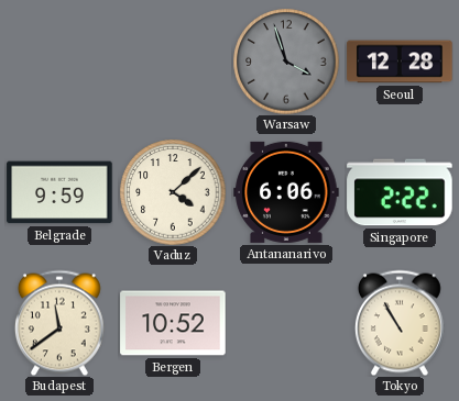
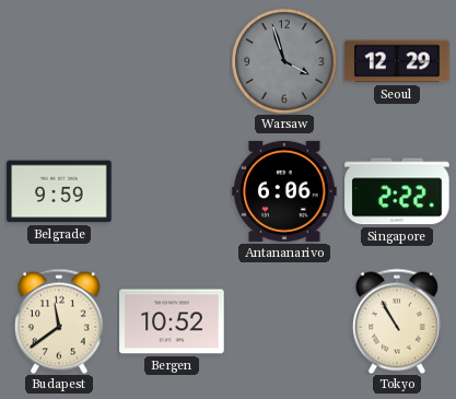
Seoul: 12:28 -> 12:29
Vaduz: 4:08 -> none
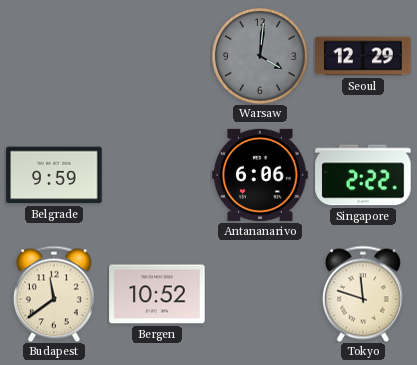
Warsaw: 3:57 -> 4:01
Tokyo: 10:55 -> 11:48
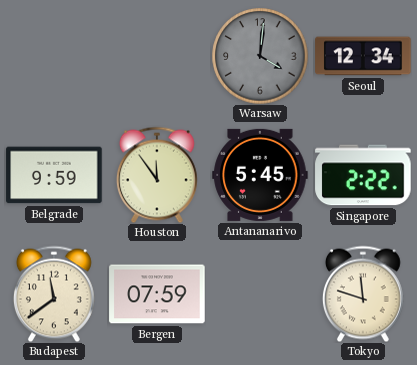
Seoul: 12:29 -> 12:34
Houston: none -> 11:54
Antananarivo: 6:06 -> 5:45
Bergen: 10:52 -> 07:59
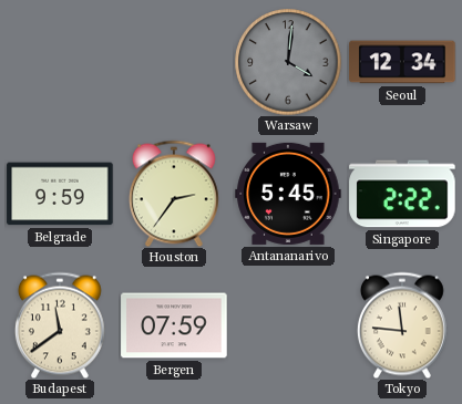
Houston: 11:54 -> 2:36
Tokyo: 11:48 -> 11:46
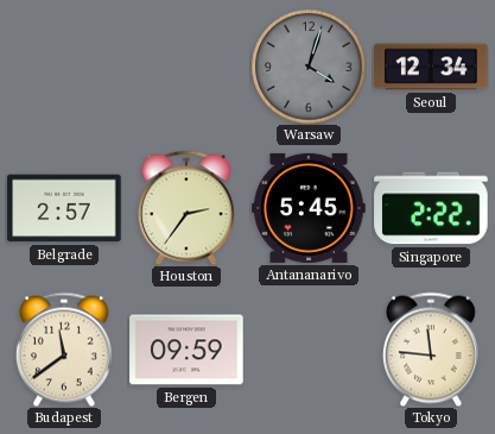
Warsaw: 4:01 -> 4:03
Belgrade: 9:59 -> 2:57
Bergen: 07:59 -> 09:59
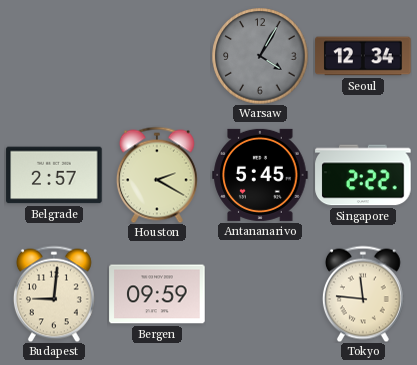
Warsaw: 4:03 -> 4:05
Houston: 2:36 -> 2:20
Budapest: 11:39 -> 9:01
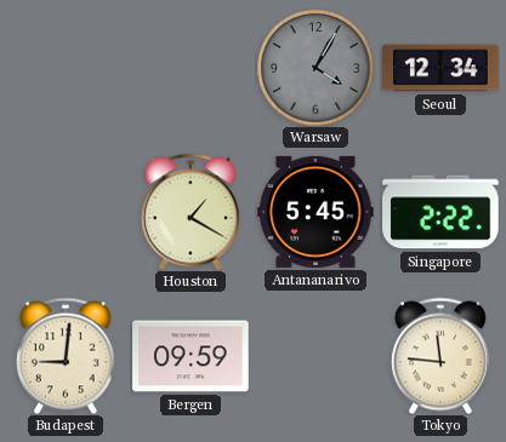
Belgrade: 2:57 -> none
Houston: 2:20 -> 1:20
